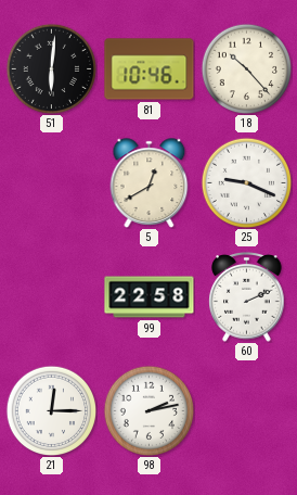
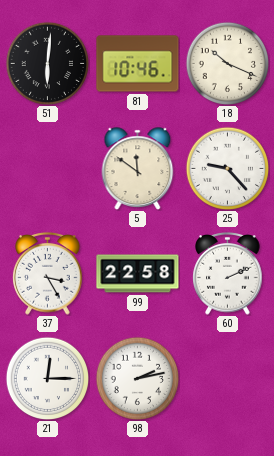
18: 10:23 -> 10:19
5: 12:40 -> 11:51
25: 9:19 -> 9:23
37: none -> 3:25
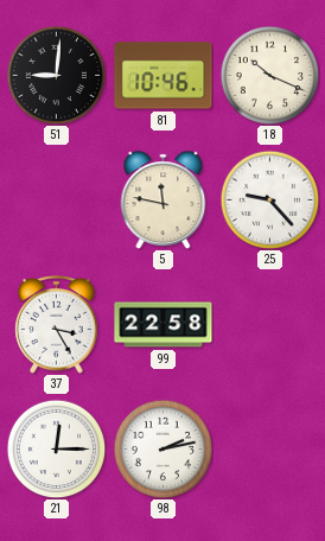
51: 6:01 -> 9:01
5: 11:51 -> 11:47
60: 2:11 -> none
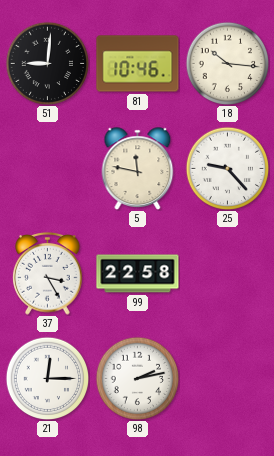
18: 10:19 -> 10:16
